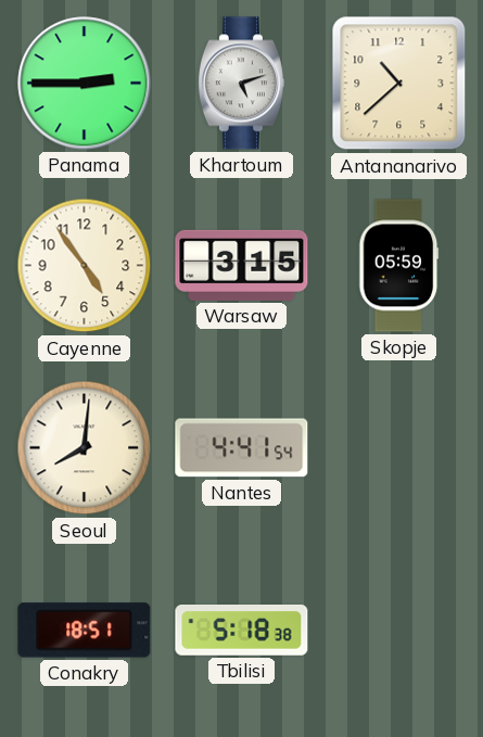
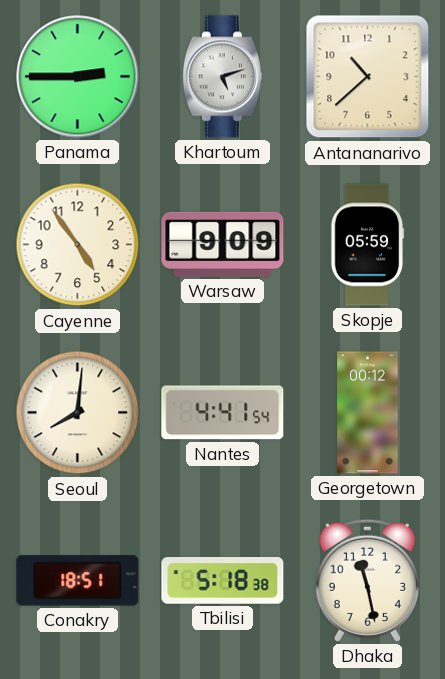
Warsaw: 3:15 -> 9:09
Georgetown: none -> 00:12
Dhaka: none -> 11:28
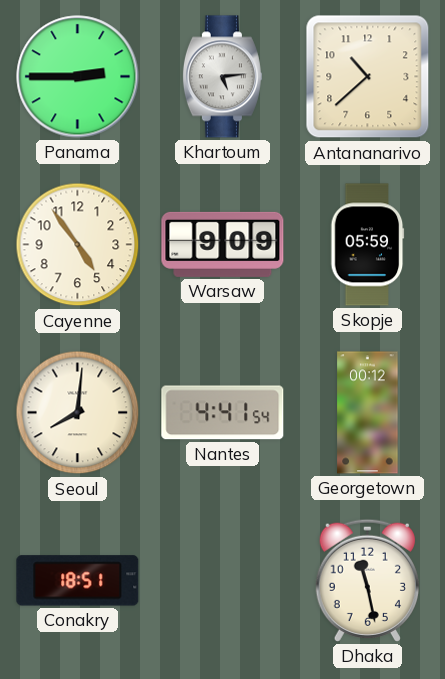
Khartoum: 5:12 -> 5:14
Tbilisi: 5:18 -> none
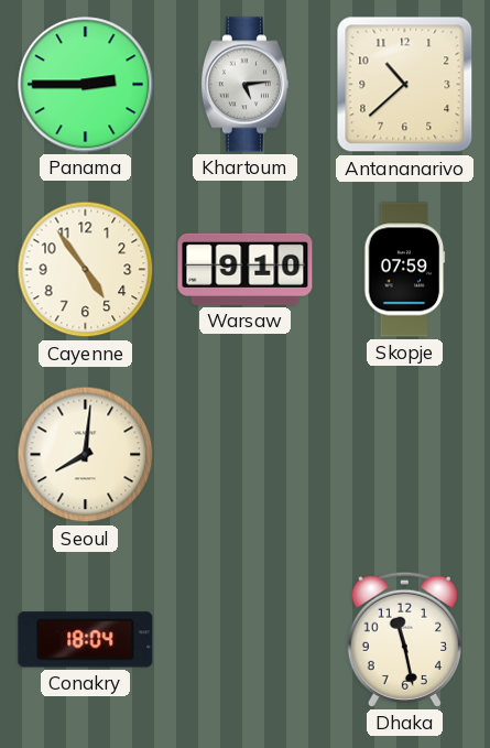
Warsaw: 9:09 -> 9:10
Skopje: 05:59 -> 07:59
Nantes: 4:41 -> none
Georgetown: 00:12 -> none
Conakry: 18:51 -> 18:04
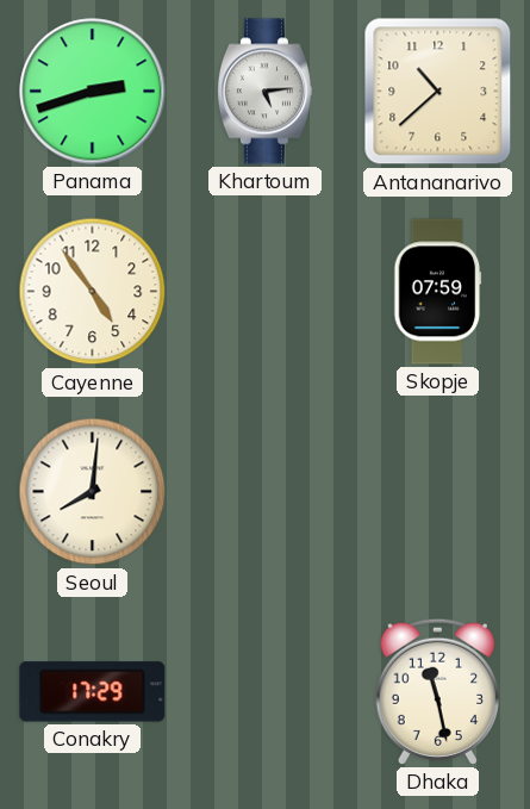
Panama: 2:45 -> 2:42
Warsaw: 9:10 -> none
Conakry: 18:04 -> 17:29
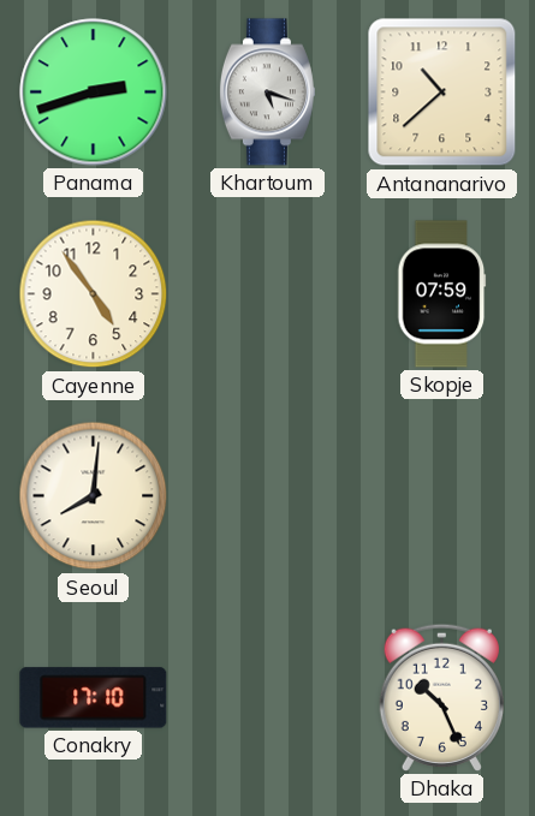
Khartoum: 5:14 -> 5:18
Conakry: 17:29 -> 17:10
Dhaka: 11:28 -> 10:26
